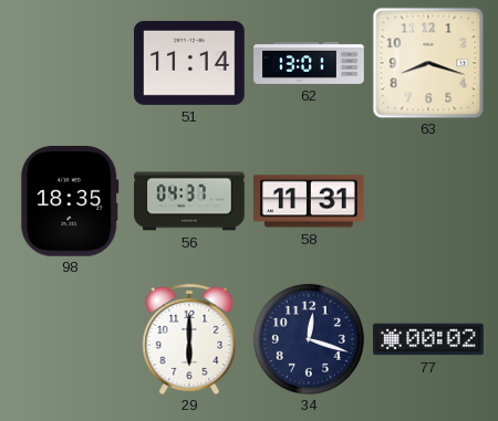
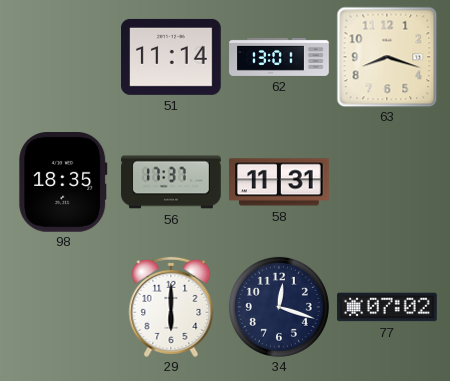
56: 04:37 -> 17:37
77: 00:02 -> 07:02
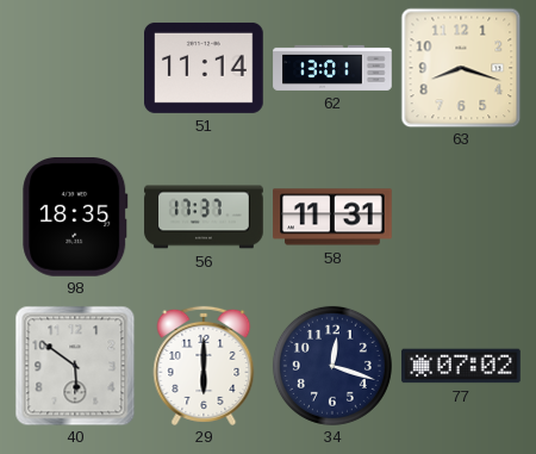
40: none -> 5:51
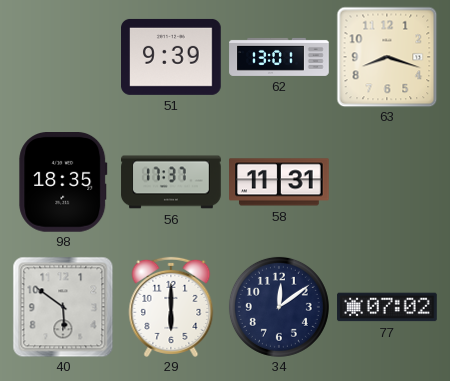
51: 11:14 -> 9:39
34: 12:18 -> 12:09
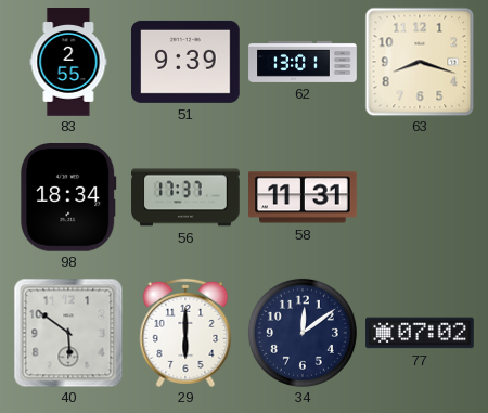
83: none -> 2:55
98: 18:35 -> 18:34
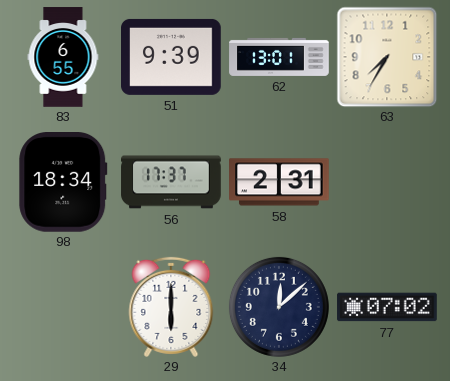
83: 2:55 -> 6:55
63: 8:18 -> 7:35
58: 11:31 -> 2:31
40: 5:51 -> none
34: 12:09 -> 12:08
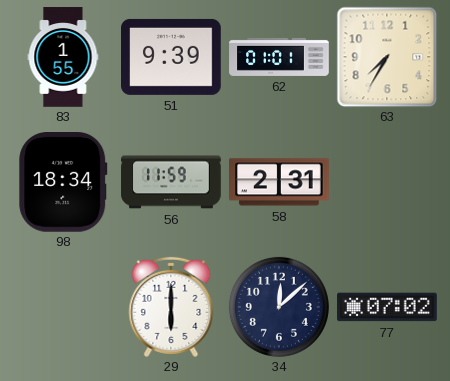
83: 6:55 -> 1:55
62: 13:01 -> 01:01
56: 17:37 -> 11:59
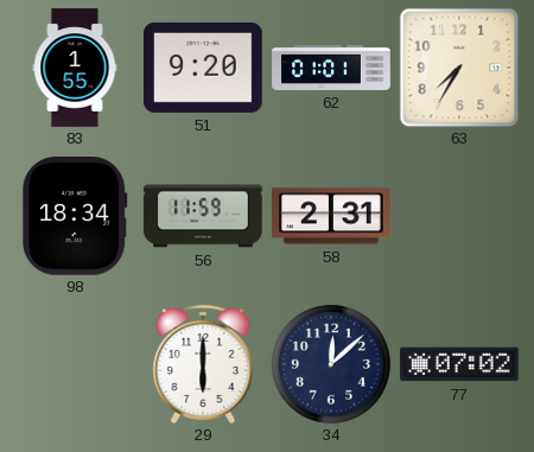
51: 9:39 -> 9:20
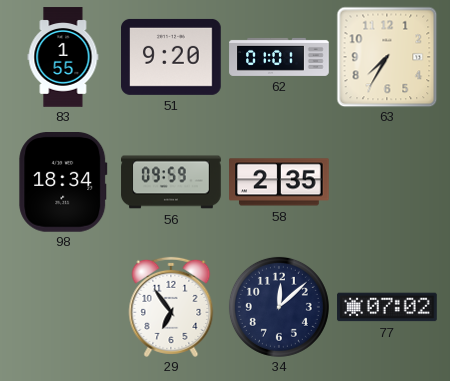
56: 11:59 -> 09:59
58: 2:31 -> 2:35
29: 6:00 -> 6:54
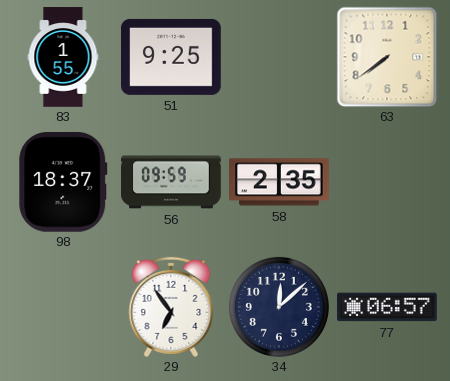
51: 9:20 -> 9:25
62: 01:01 -> none
63: 7:35 -> 7:39
98: 18:34 -> 18:37
77: 07:02 -> 06:57
